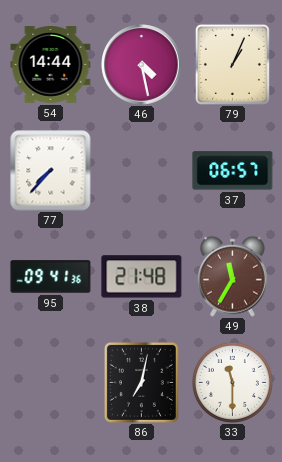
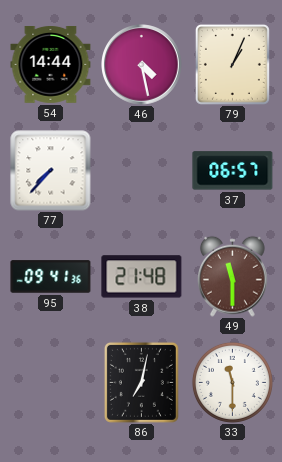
49: 11:35 -> 11:30
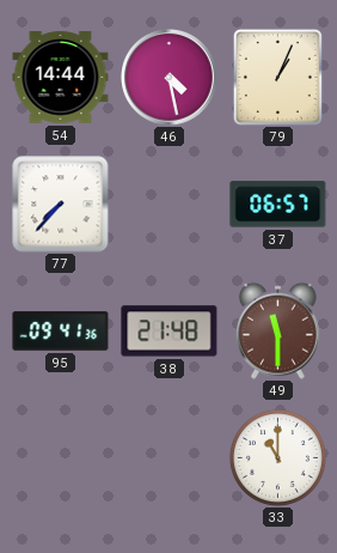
86: 7:02 -> none
33: 11:30 -> 11:00
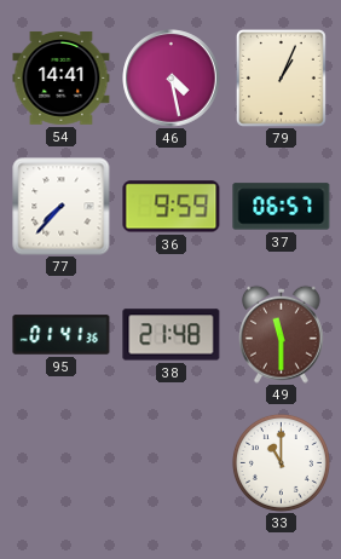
54: 14:44 -> 14:41
36: none -> 9:59
95: 09:41 -> 01:41
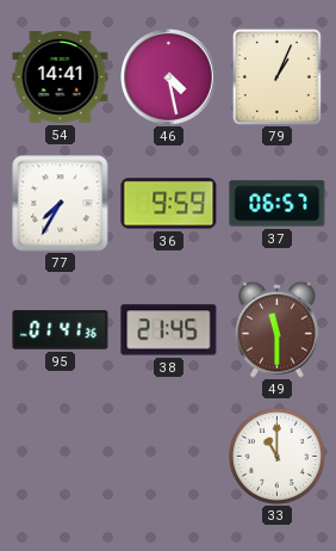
77: 7:37 -> 7:35
38: 21:48 -> 21:45
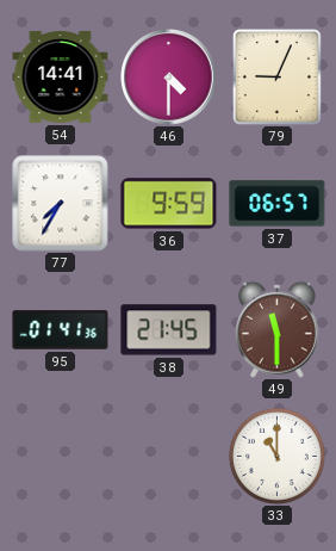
46: 4:28 -> 4:30
79: 1:04 -> 9:04
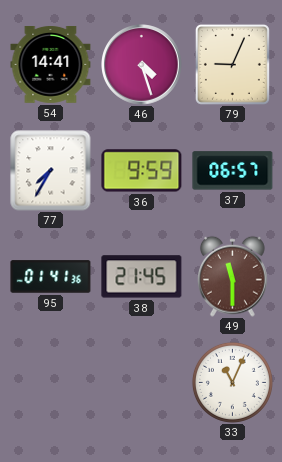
46: 4:30 -> 4:27
33: 11:00 -> 11:04
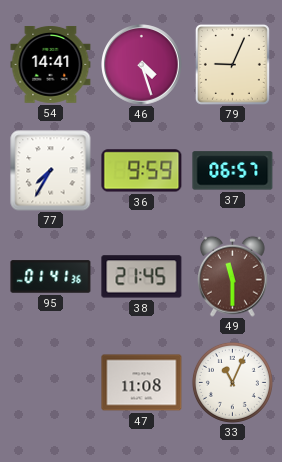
47: none -> 11:08
